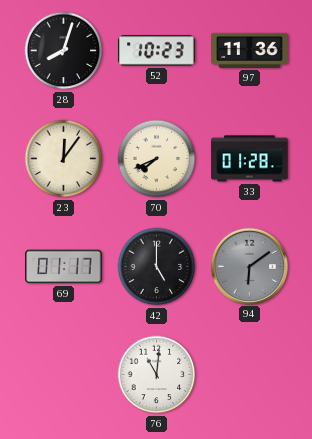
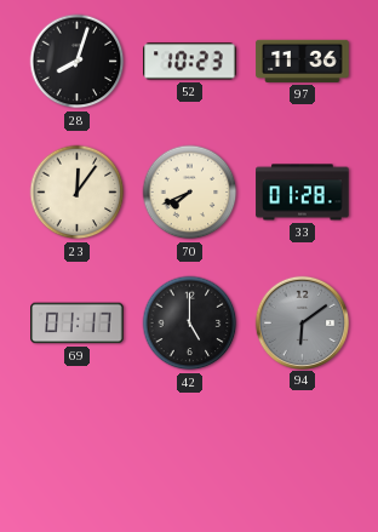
76: 11:01 -> none
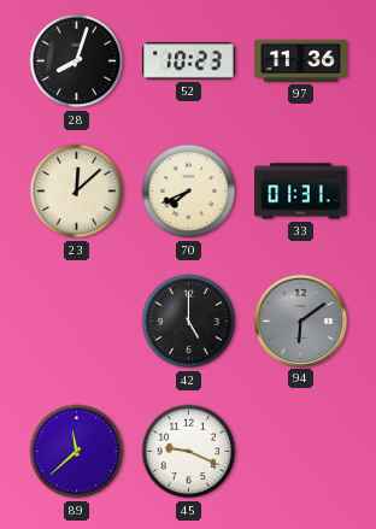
23: 12:06 -> 12:08
33: 01:28 -> 01:31
69: 01:17 -> none
89: none -> 11:38
45: none -> 9:19
